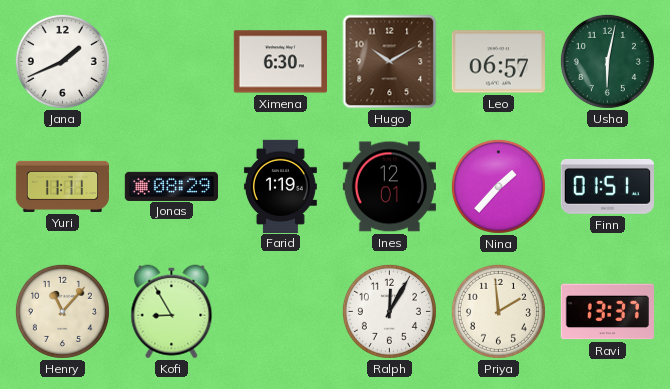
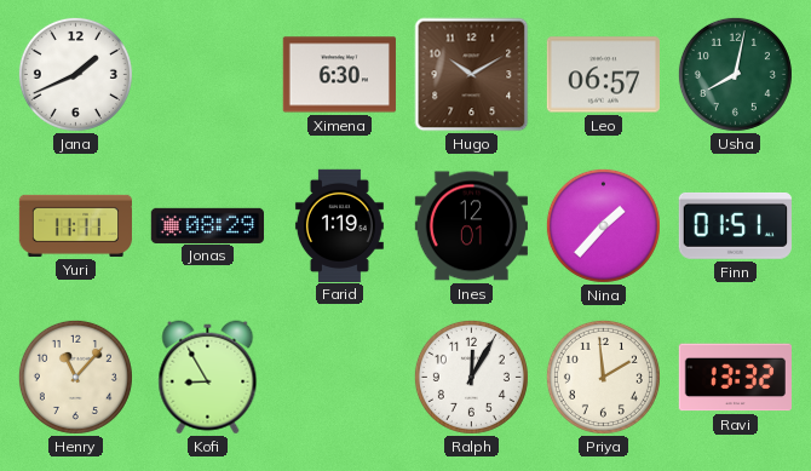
Usha: 6:02 -> 8:02
Ravi: 13:37 -> 13:32
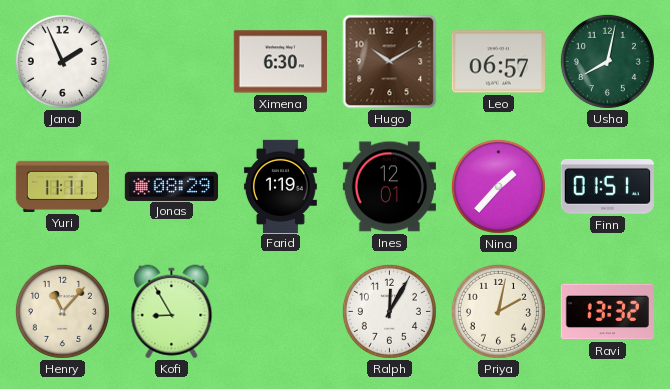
Jana: 1:41 -> 1:56
Priya: 1:59 -> 2:02
